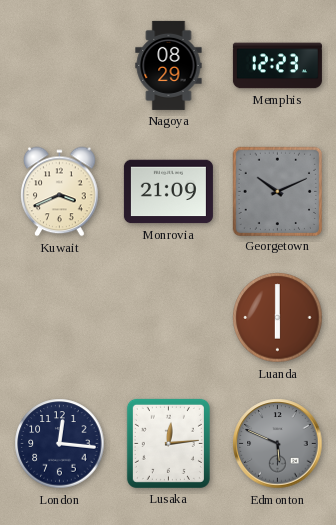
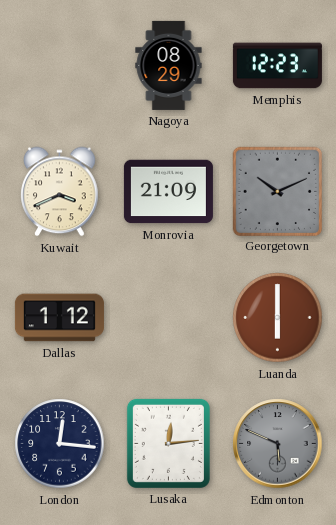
Dallas: none -> 1:12
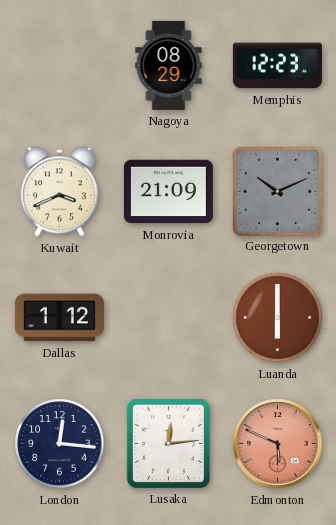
Edmonton dial: grey -> salmon
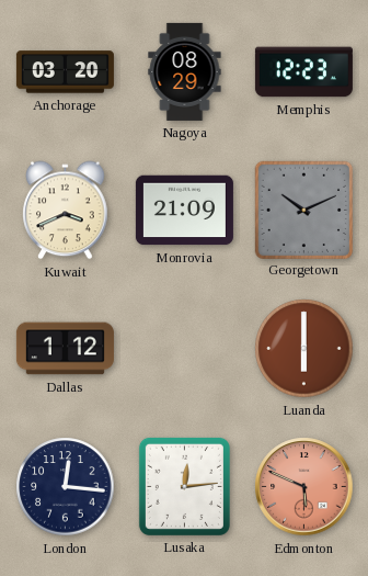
Anchorage: none -> 03:20
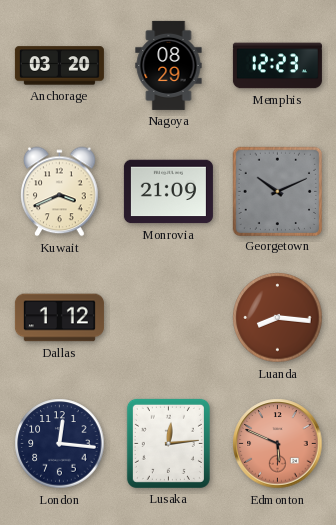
Luanda: 6:00 -> 8:16
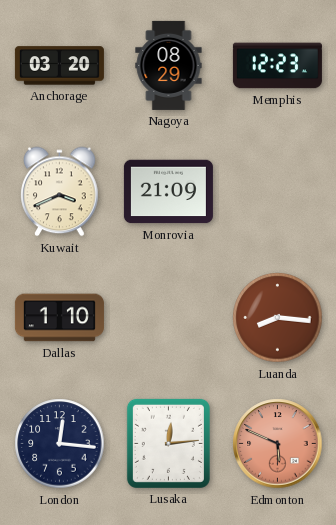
Georgetown: 10:11 -> none
Dallas: 1:12 -> 1:10
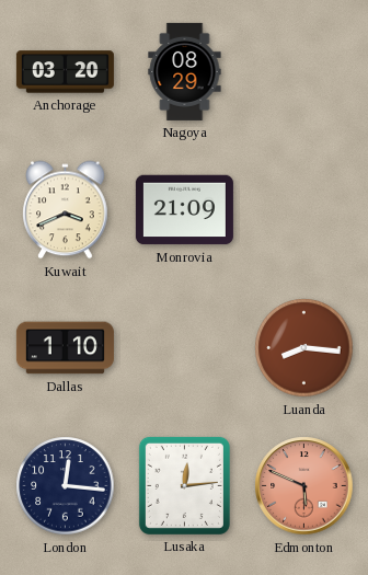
Memphis: 12:23 -> none
